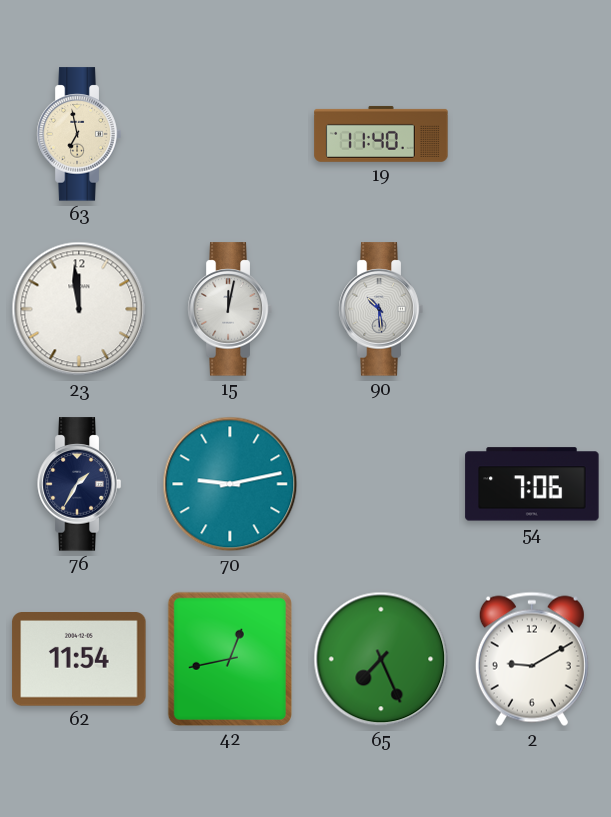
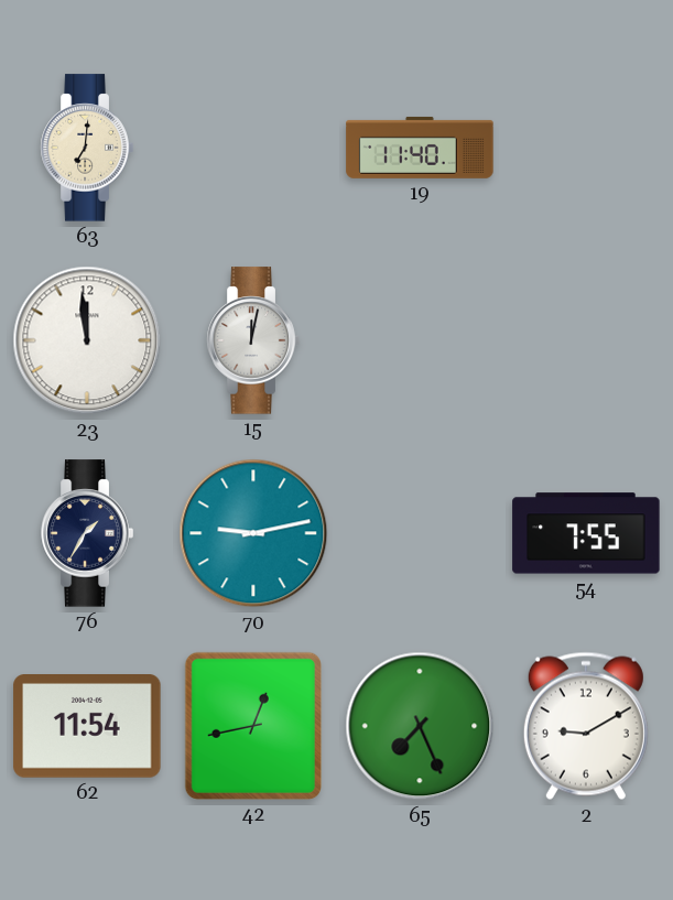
63: 6:58 -> 7:01
90: 10:29 -> none
54: 7:06 -> 7:55
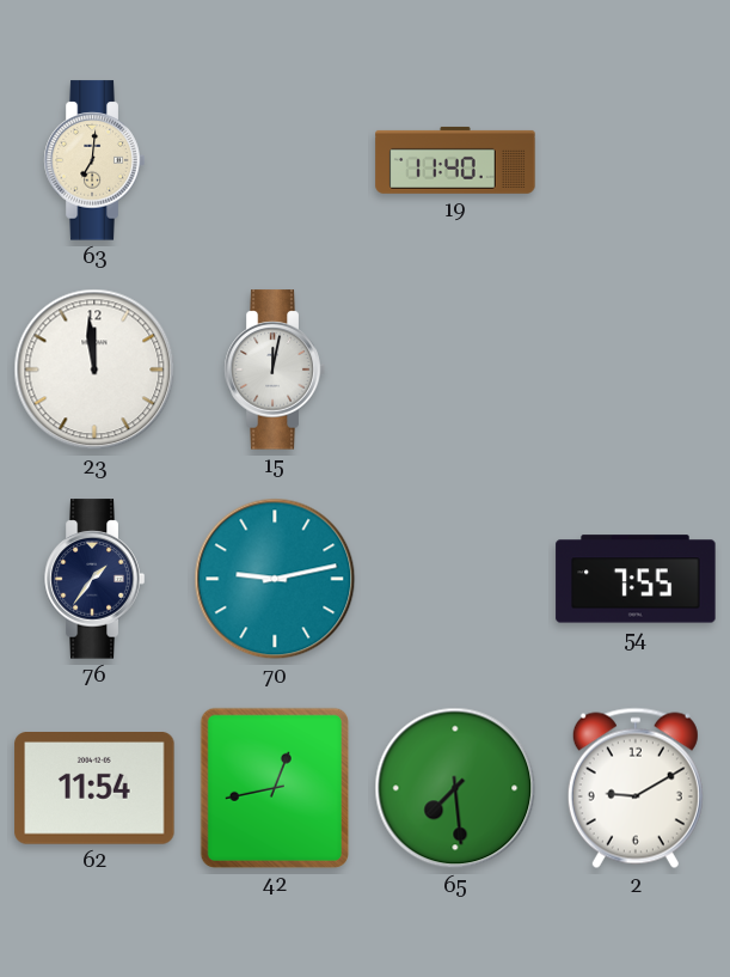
76: 1:35 -> 1:36
65: 7:26 -> 7:29
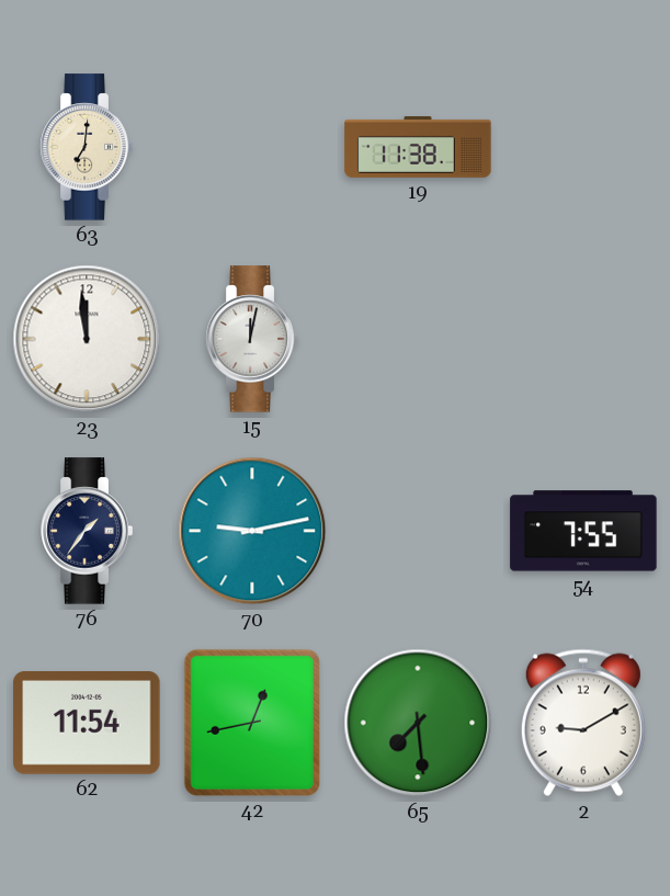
19: 11:40 -> 11:38
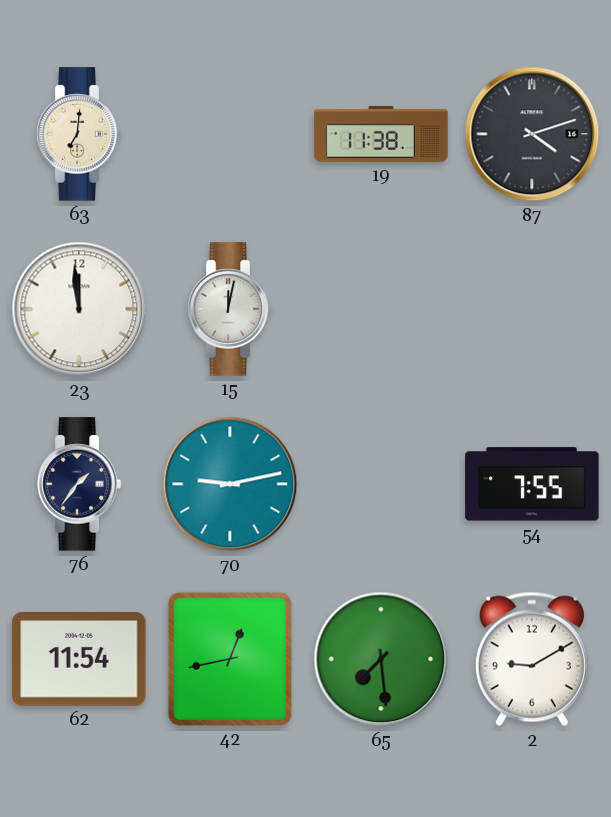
87: none -> 4:12
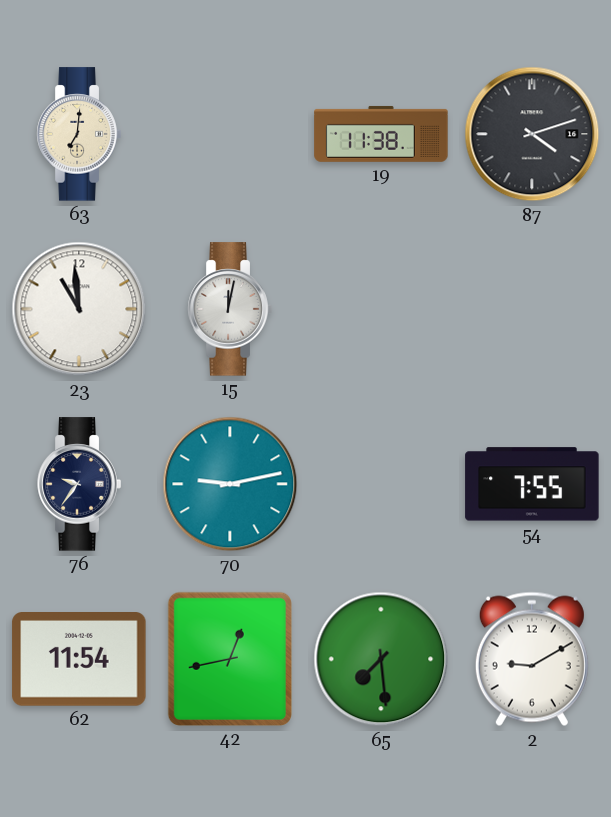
23: 11:59 -> 10:59
76: 1:36 -> 9:36
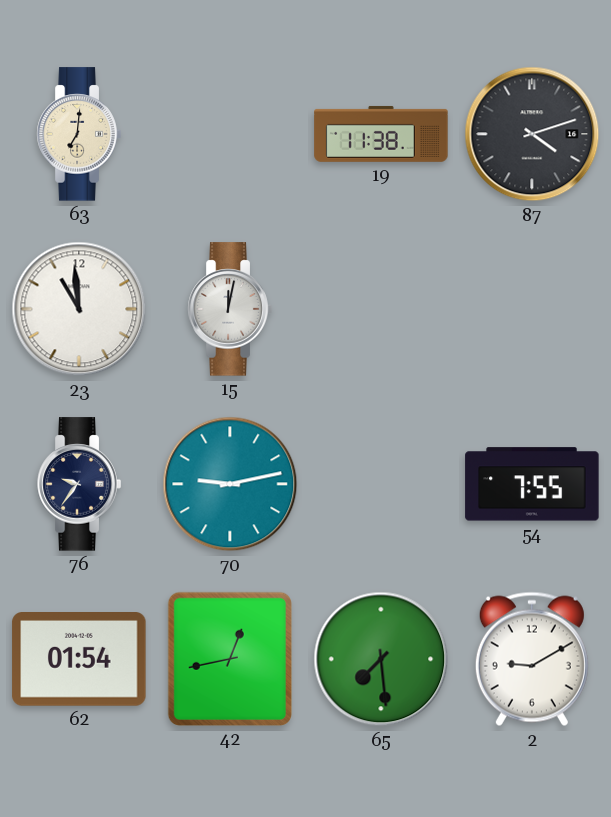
62: 11:54 -> 01:54
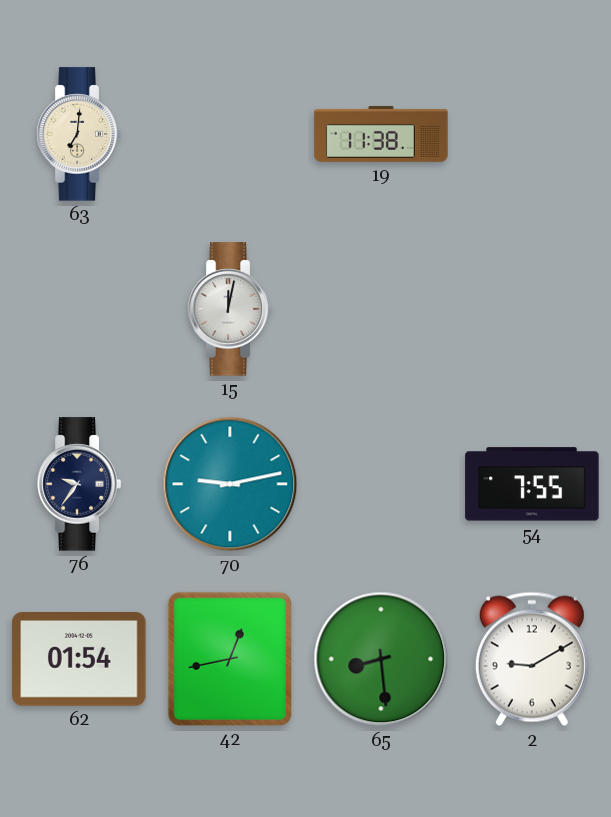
87: 4:12 -> none
23: 10:59 -> none
65: 7:29 -> 8:29
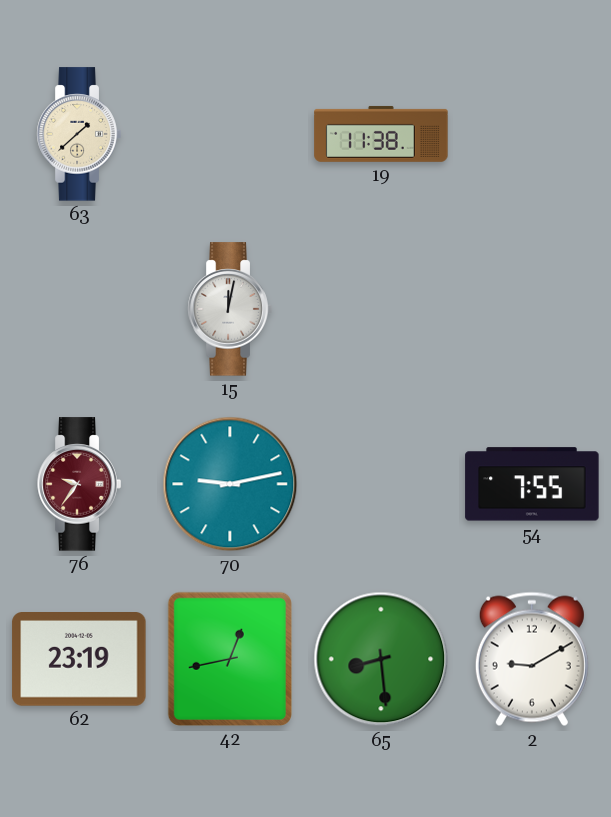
63: 7:01 -> 1:38
76 dial: navy -> burgundy
62: 01:54 -> 23:19
